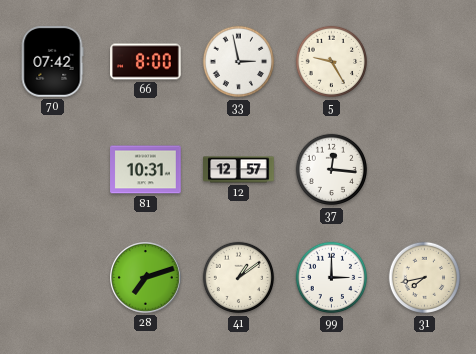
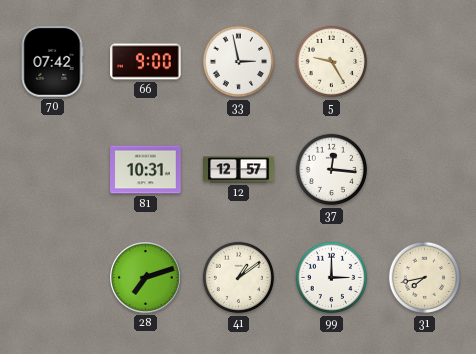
66: 8:00 -> 9:00
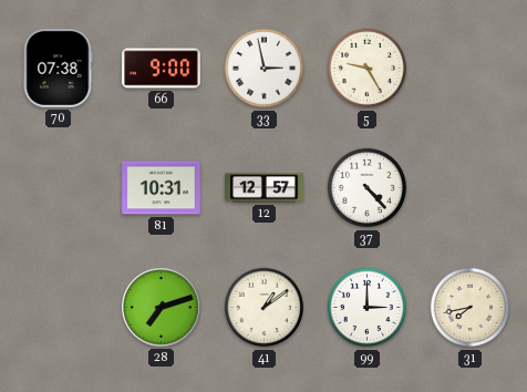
70: 07:42 -> 07:38
37: 12:16 -> 4:23
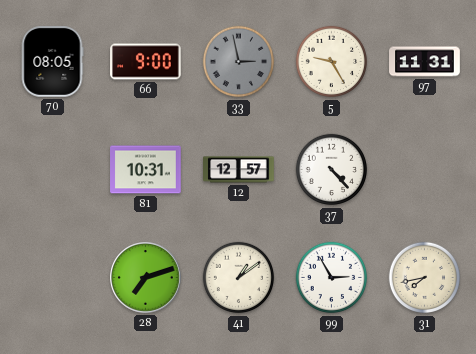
70: 07:38 -> 08:05
33 dial: white -> grey
97: none -> 11:31
99: 3:00 -> 2:55
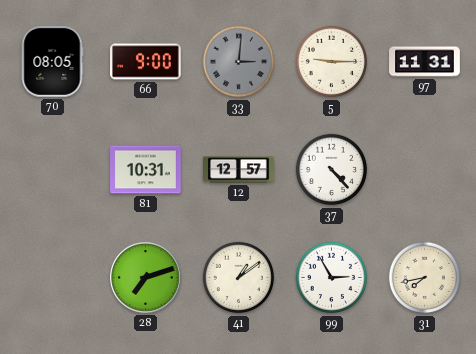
33: 2:58 -> 3:01
5: 9:25 -> 9:15
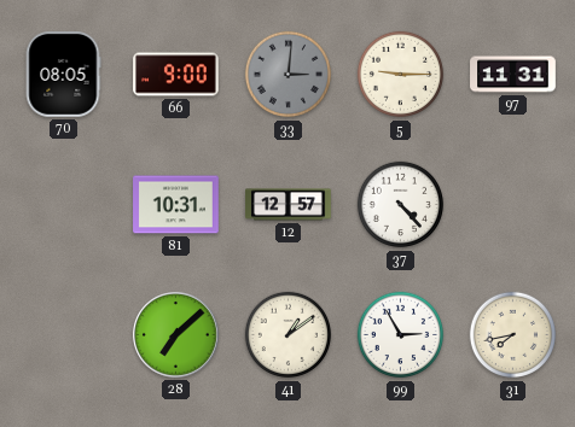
28: 7:12 -> 7:08
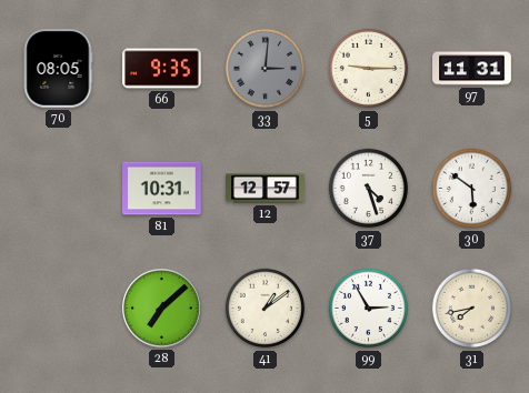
66: 9:00 -> 9:35
37: 4:23 -> 4:27
30: none -> 5:51
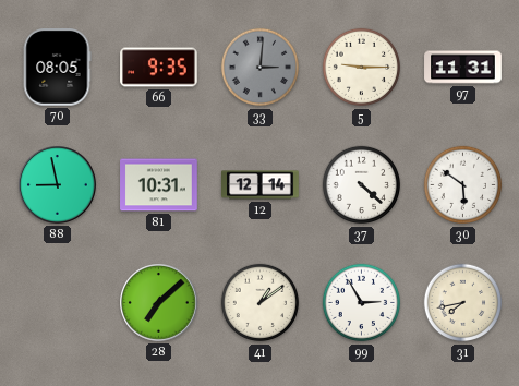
88: none -> 8:58
12: 12:57 -> 12:14
37: 4:27 -> 4:22
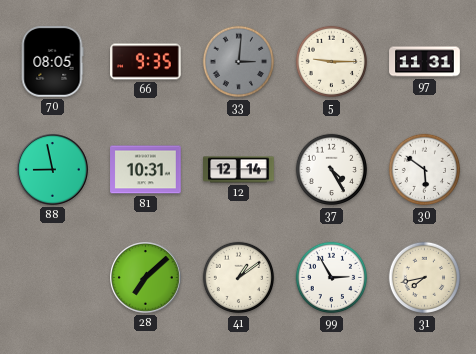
37: 4:22 -> 4:25
